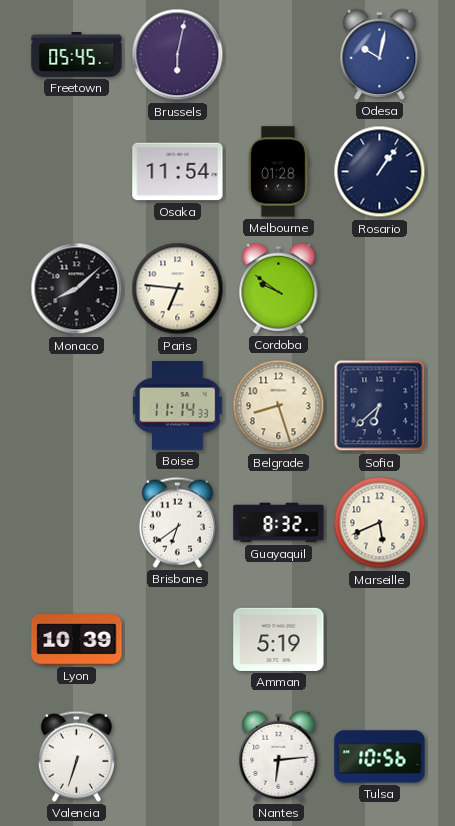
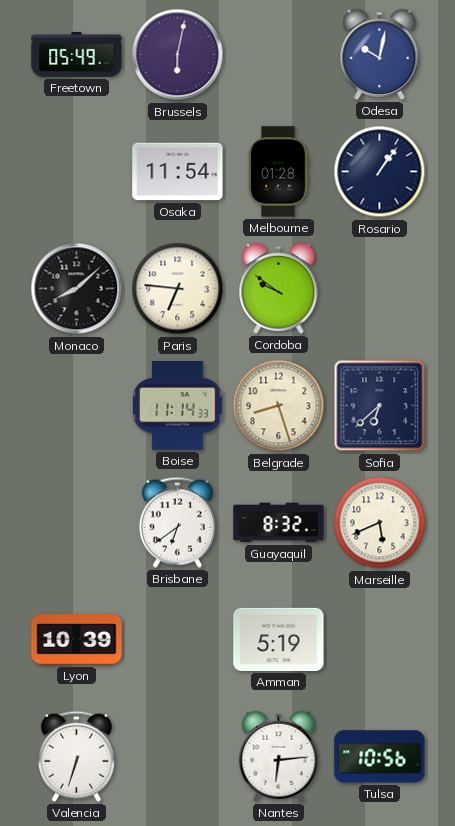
Freetown: 05:45 -> 05:49
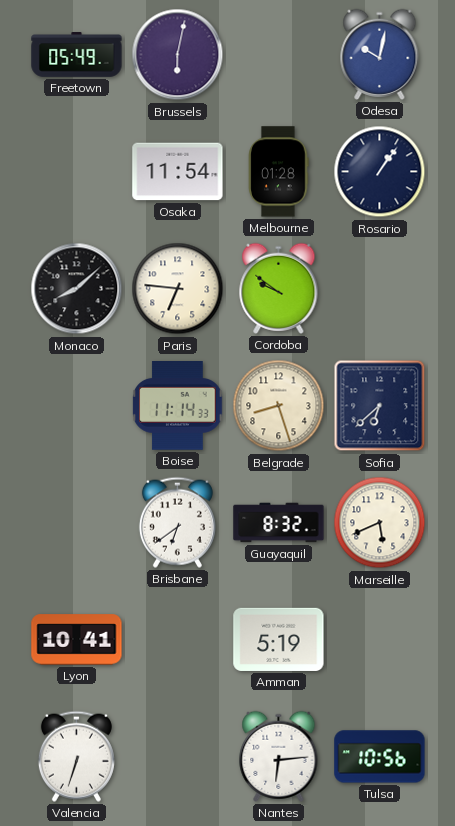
Lyon: 10:39 -> 10:41
